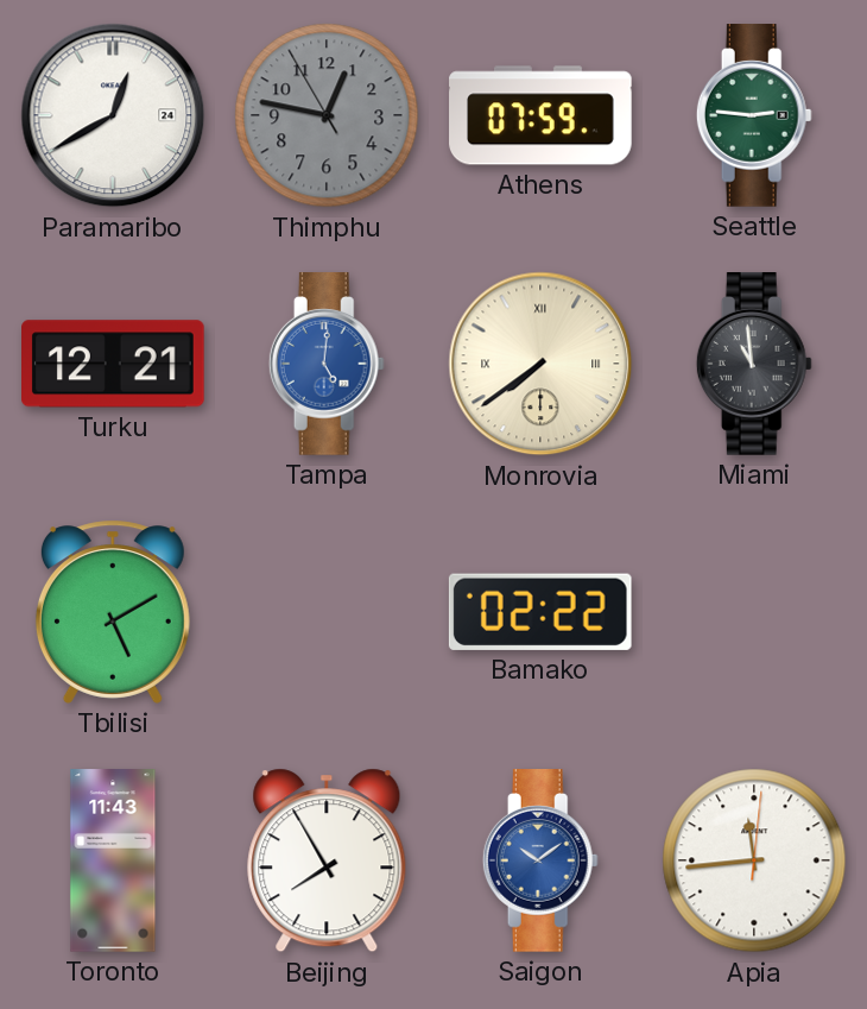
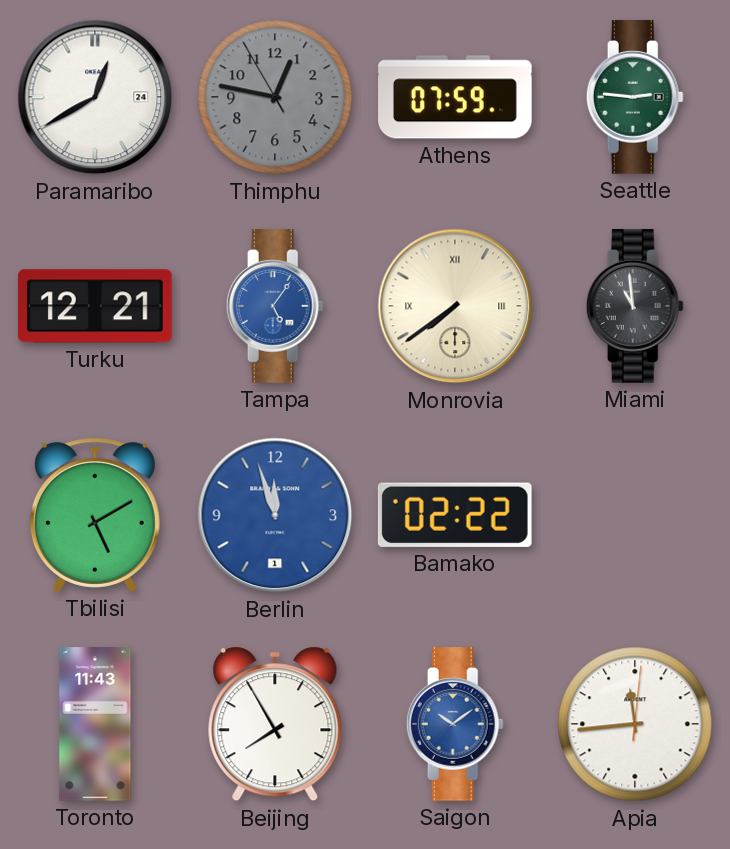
Tampa: 5:01 -> 5:06
Berlin: none -> 11:57
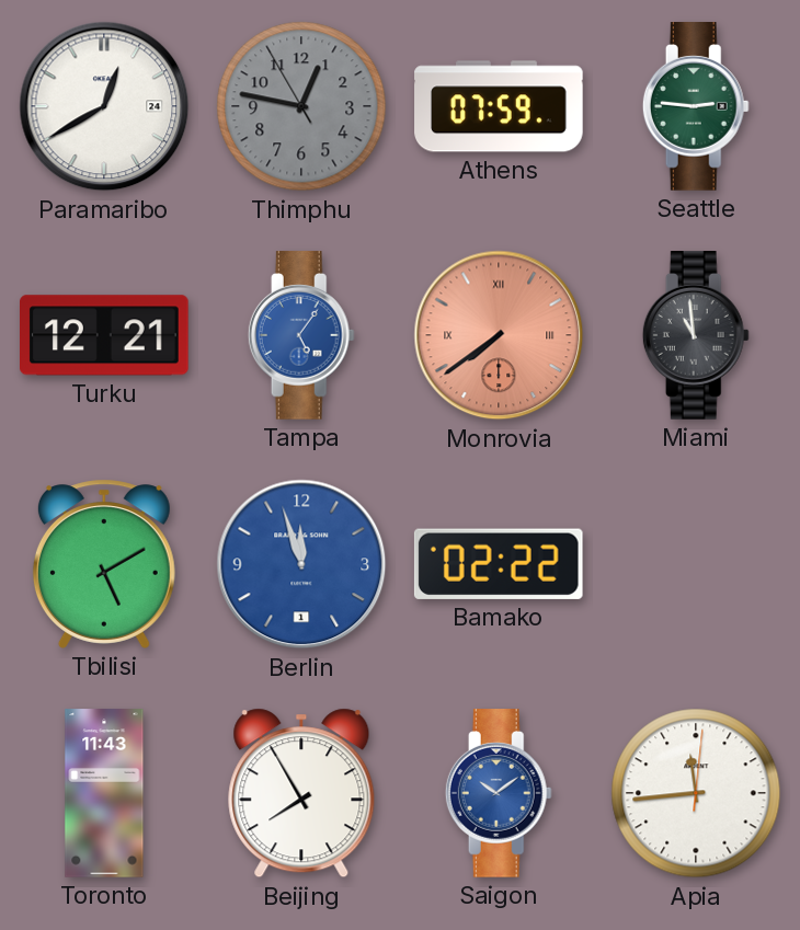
Monrovia dial: cream -> salmon
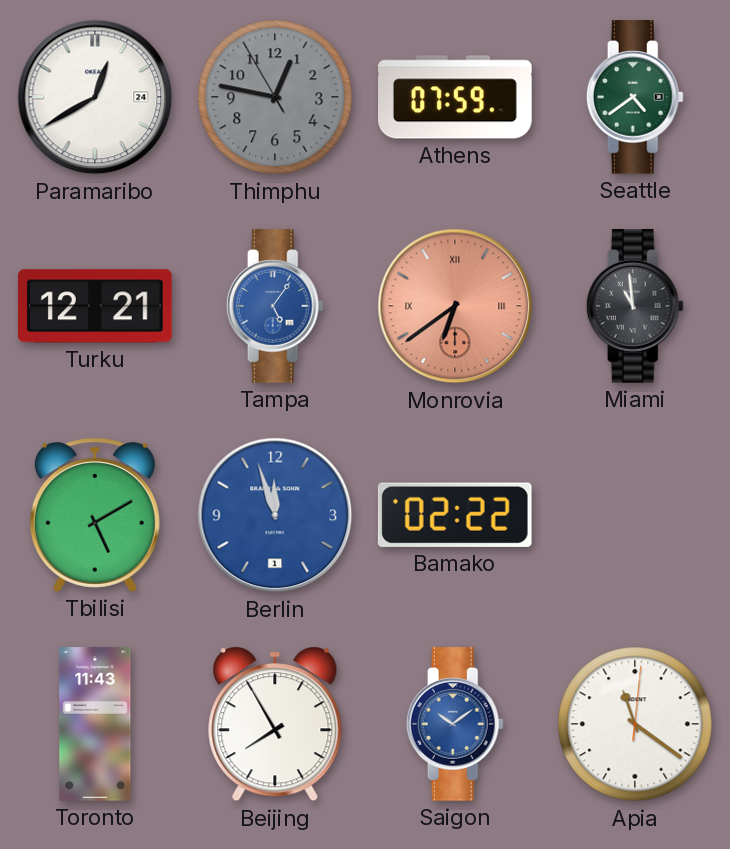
Seattle: 2:46 -> 4:39
Monrovia: 7:39 -> 6:39
Apia: 11:44 -> 11:21
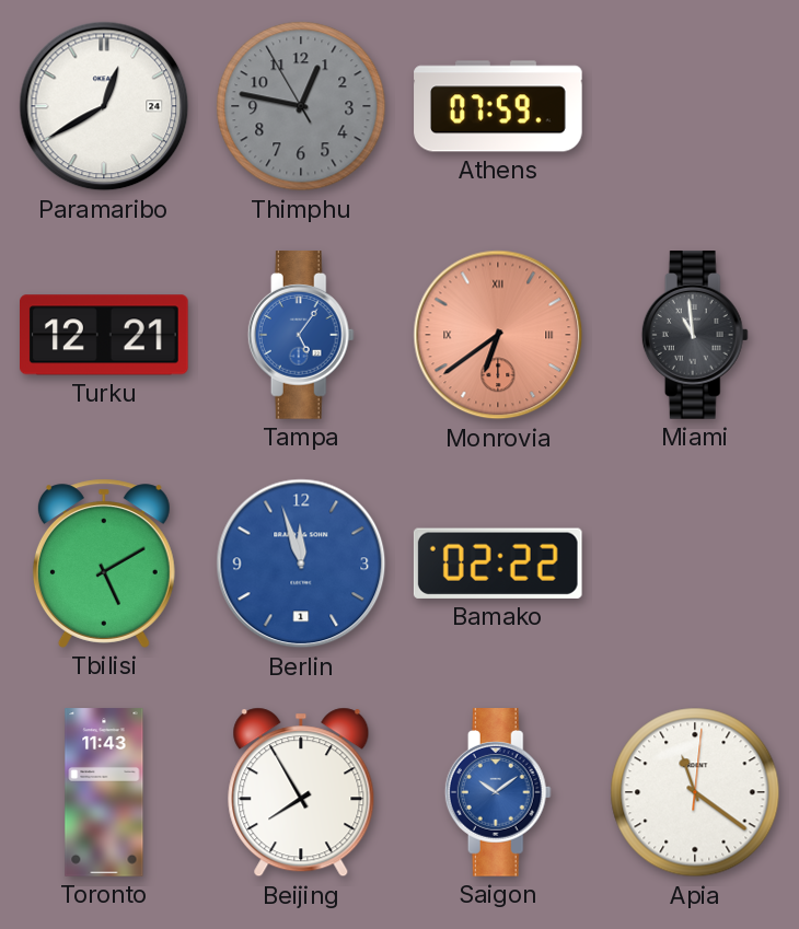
Seattle: 4:39 -> none
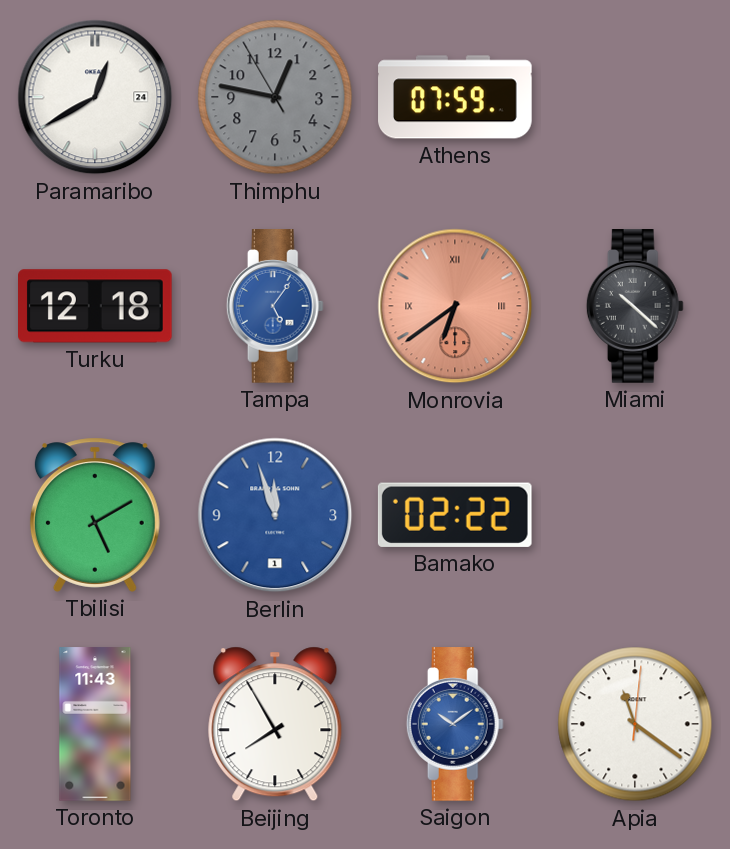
Turku: 12:21 -> 12:18
Miami: 10:59 -> 10:22
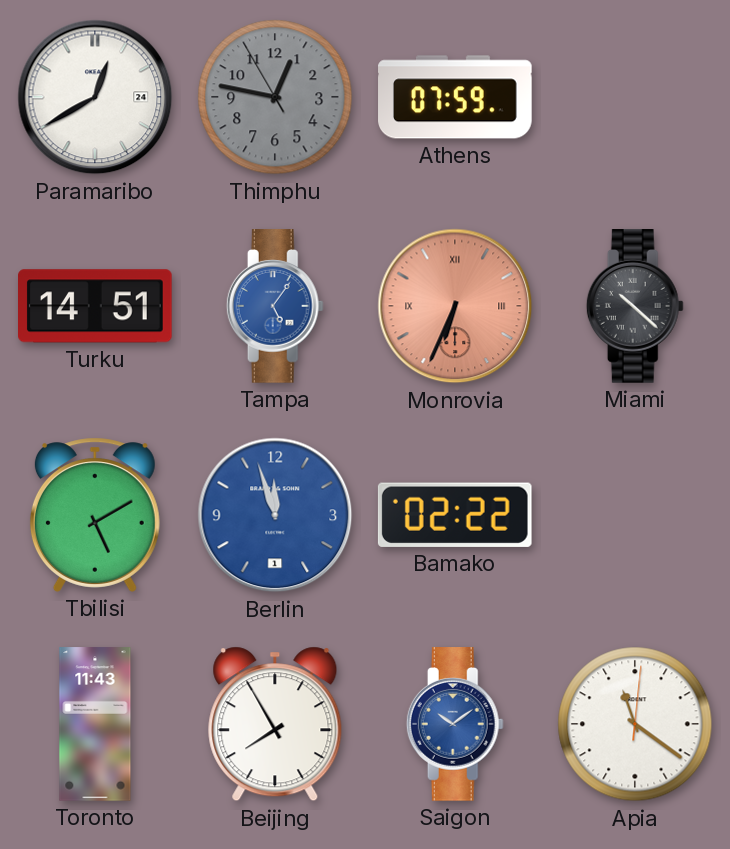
Turku: 12:18 -> 14:51
Monrovia: 6:39 -> 6:34
